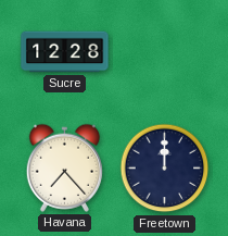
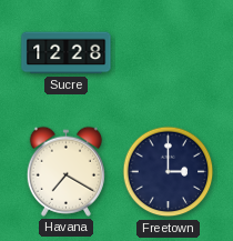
Havana: 7:23 -> 7:20
Freetown: 12:00 -> 3:00
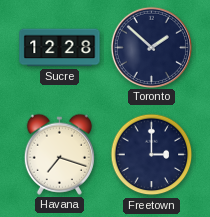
Toronto: none -> 1:52
Havana: 7:20 -> 7:18
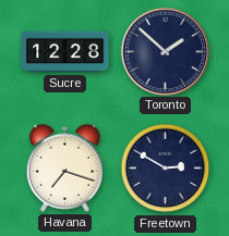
Freetown: 3:00 -> 2:50
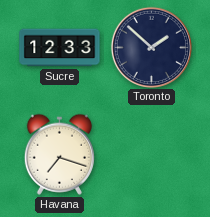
Sucre: 12:28 -> 12:33
Freetown: 2:50 -> none
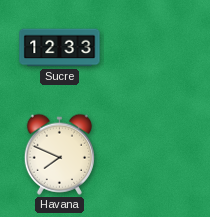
Toronto: 1:52 -> none
Havana: 7:18 -> 7:49
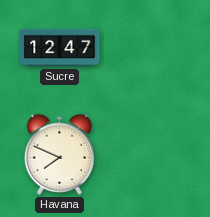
Sucre: 12:33 -> 12:47
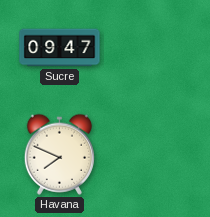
Sucre: 12:47 -> 09:47
